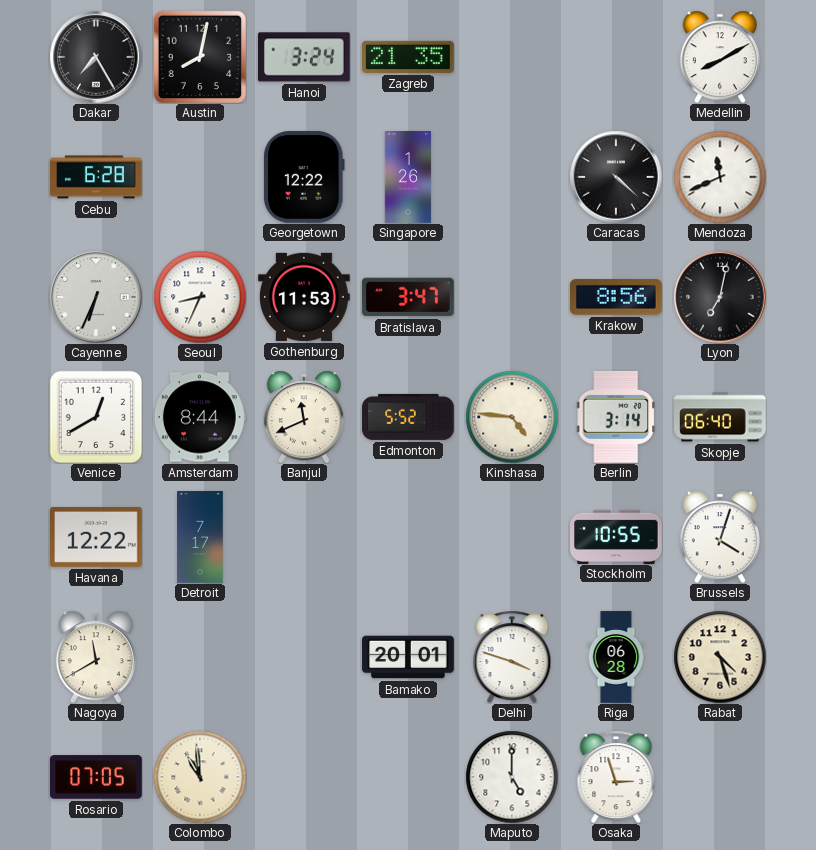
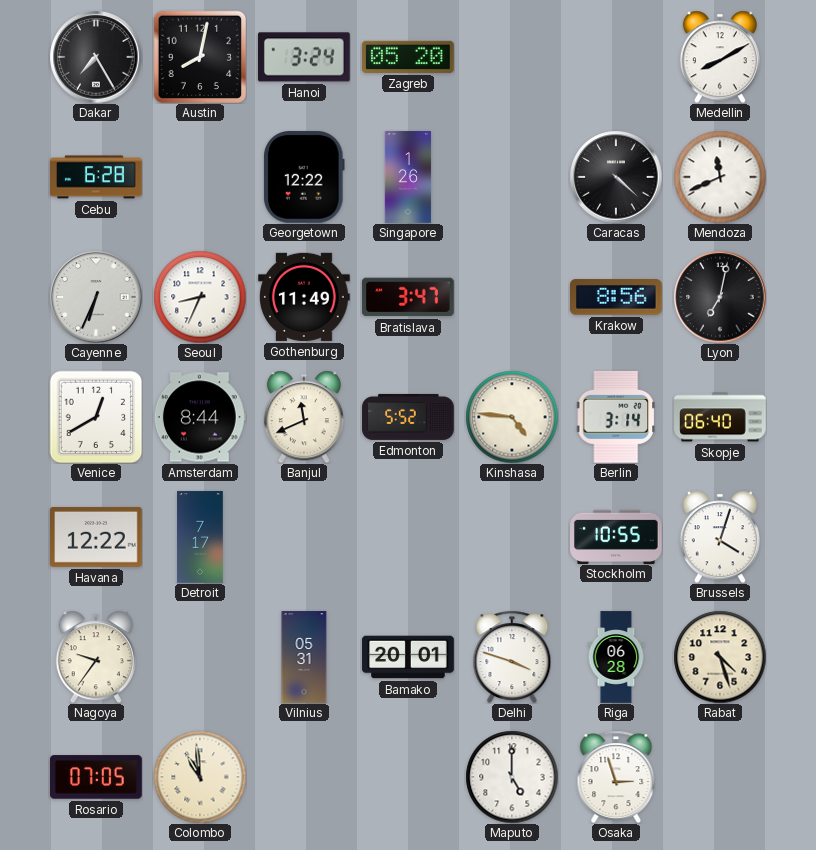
Zagreb: 21:35 -> 05:20
Gothenburg: 11:53 -> 11:49
Nagoya: 11:40 -> 9:36
Vilnius: none -> 05:31
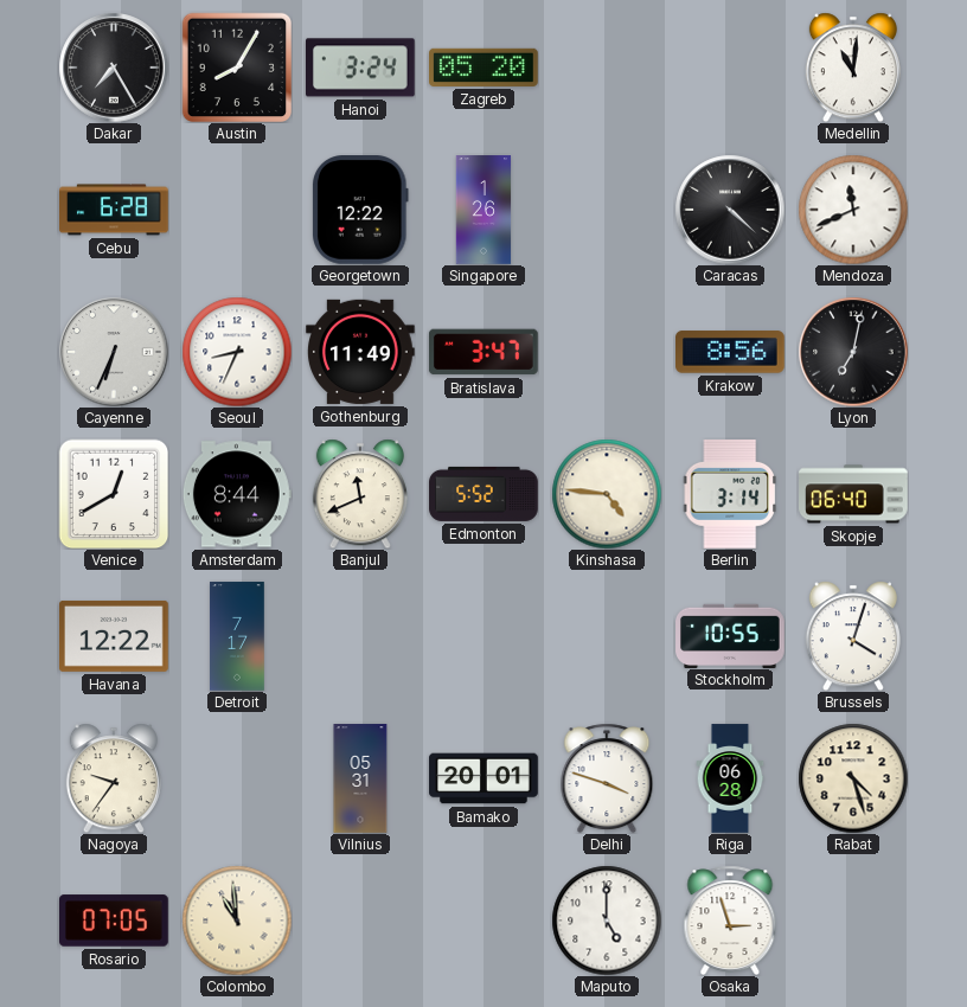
Austin: 8:02 -> 8:05
Medellin: 8:10 -> 11:01
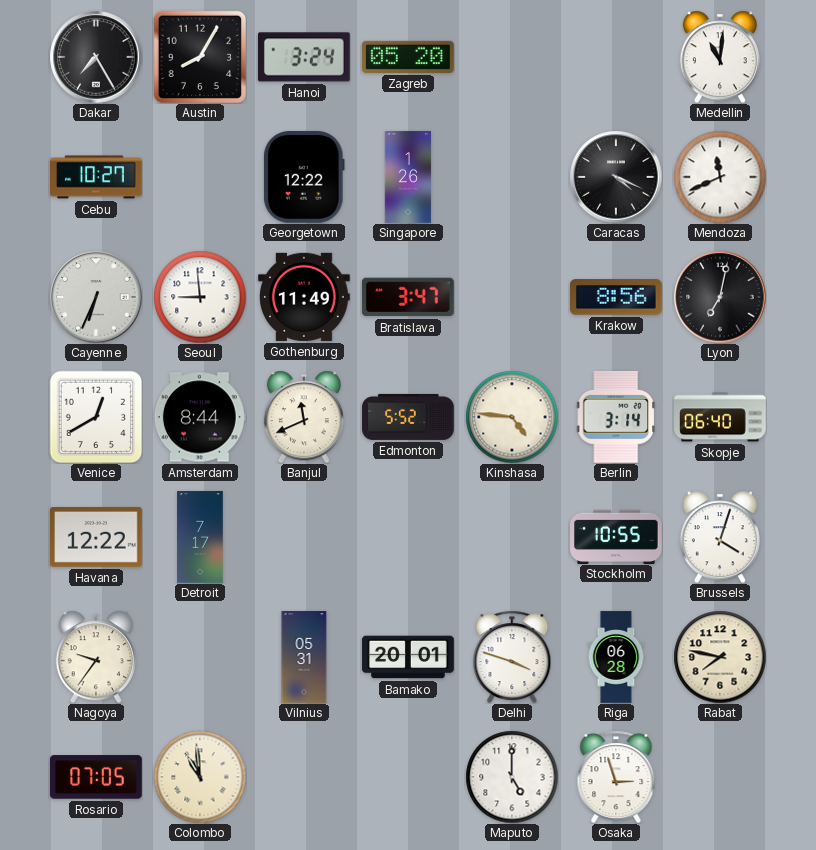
Cebu: 6:28 -> 10:27
Caracas: 4:22 -> 4:19
Seoul: 8:34 -> 8:59
Rabat: 4:27 -> 7:47
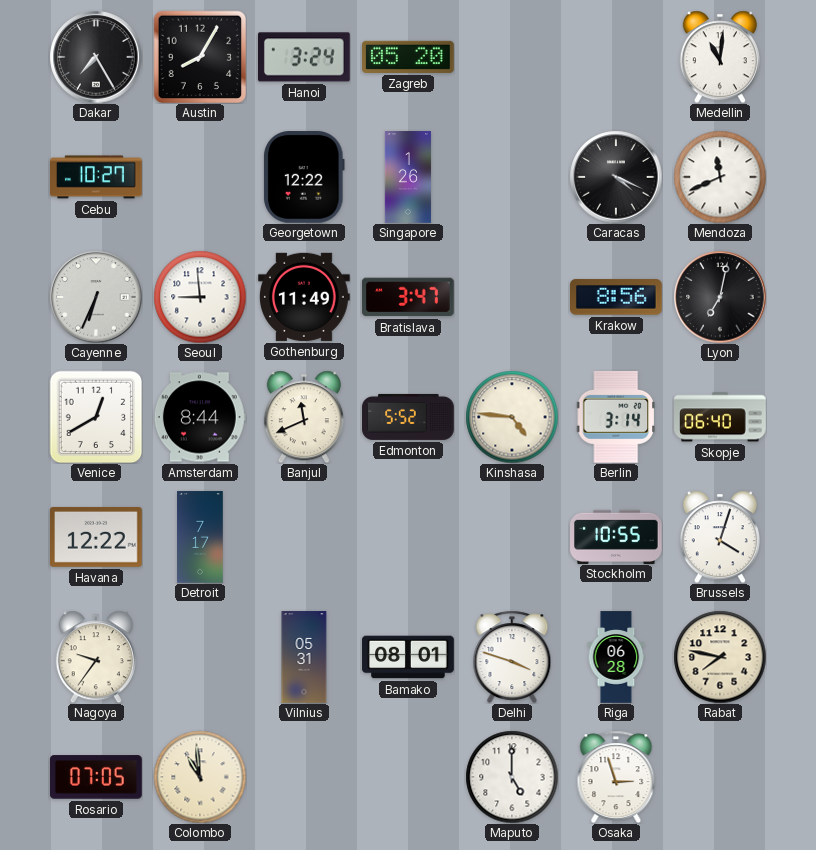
Bamako: 20:01 -> 08:01
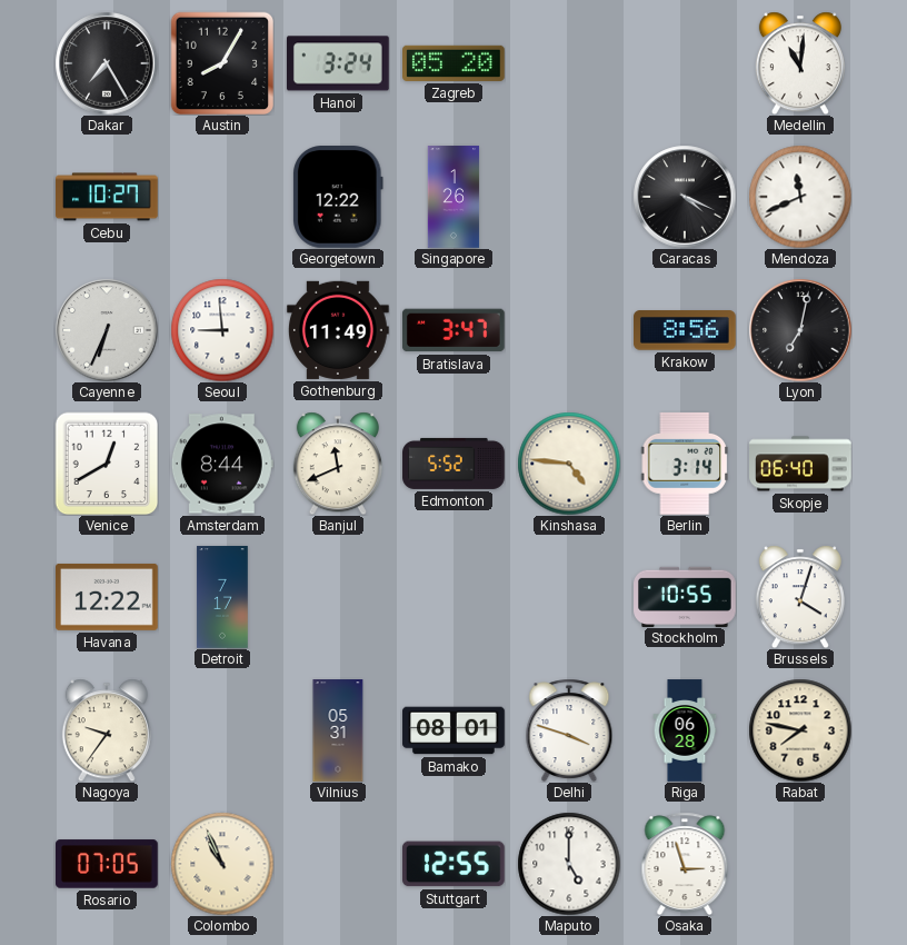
Colombo: 10:59 -> 10:56
Stuttgart: none -> 12:55
